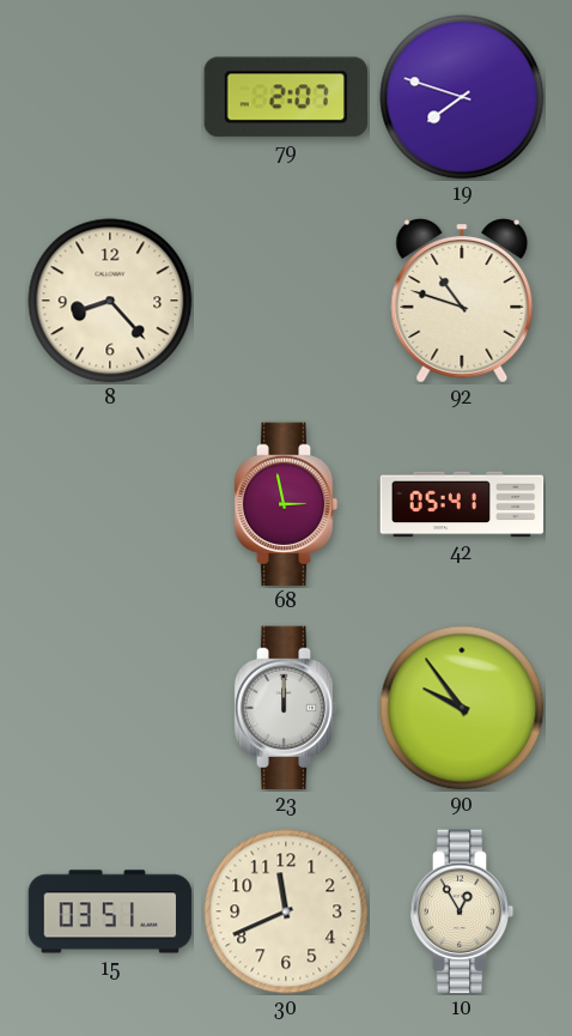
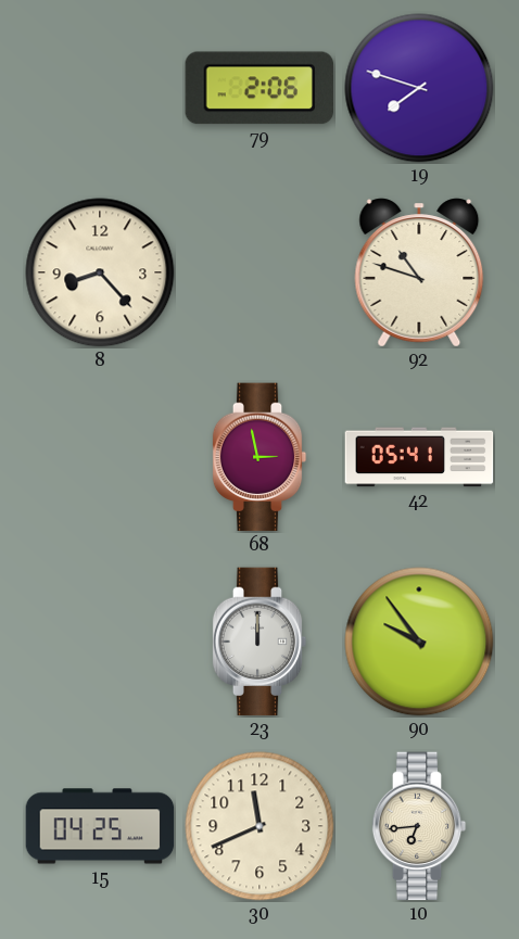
79: 2:07 -> 2:06
15: 03:51 -> 04:25
10: 12:55 -> 6:44
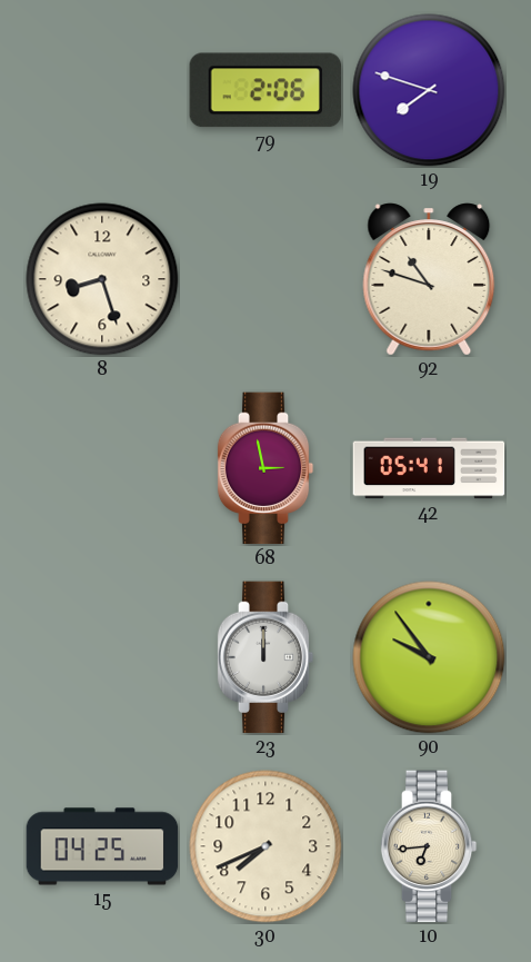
8: 8:23 -> 8:27
30: 11:41 -> 7:41
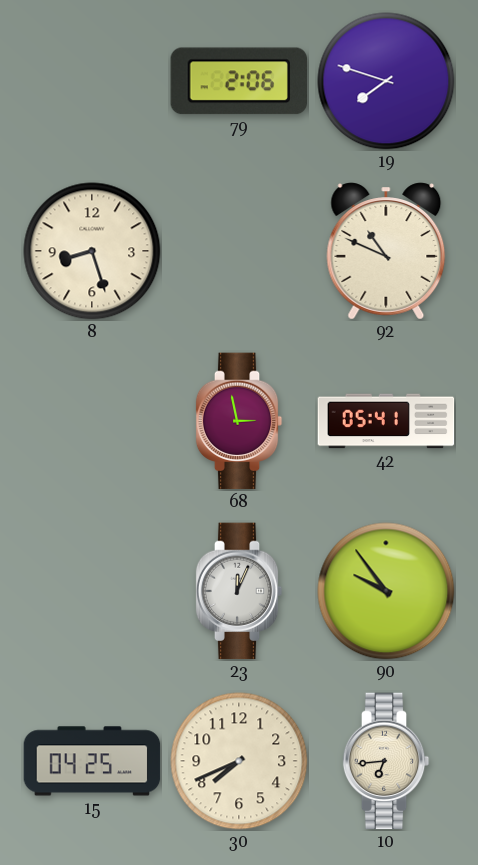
92: 10:48 -> 10:49
23: 12:00 -> 12:04
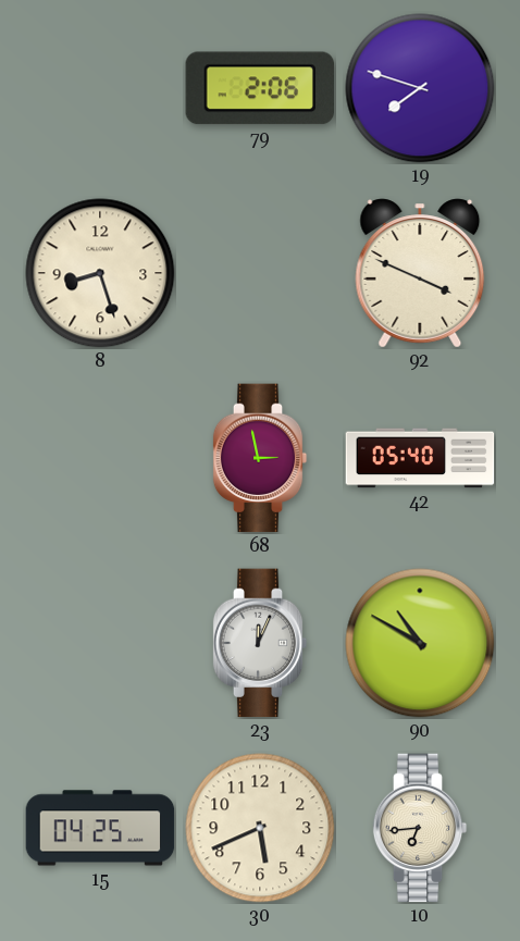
92: 10:49 -> 3:49
42: 05:41 -> 05:40
90: 9:54 -> 10:50
30: 7:41 -> 5:41
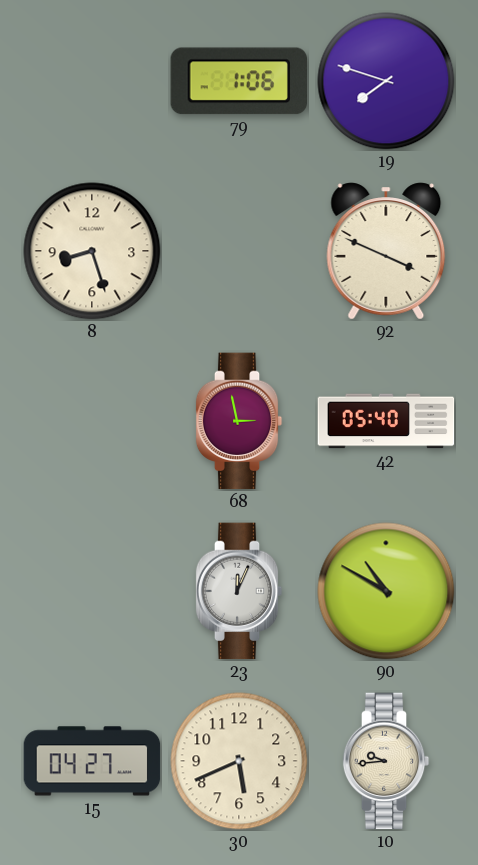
79: 2:06 -> 1:06
15: 04:25 -> 04:27
10: 6:44 -> 9:44
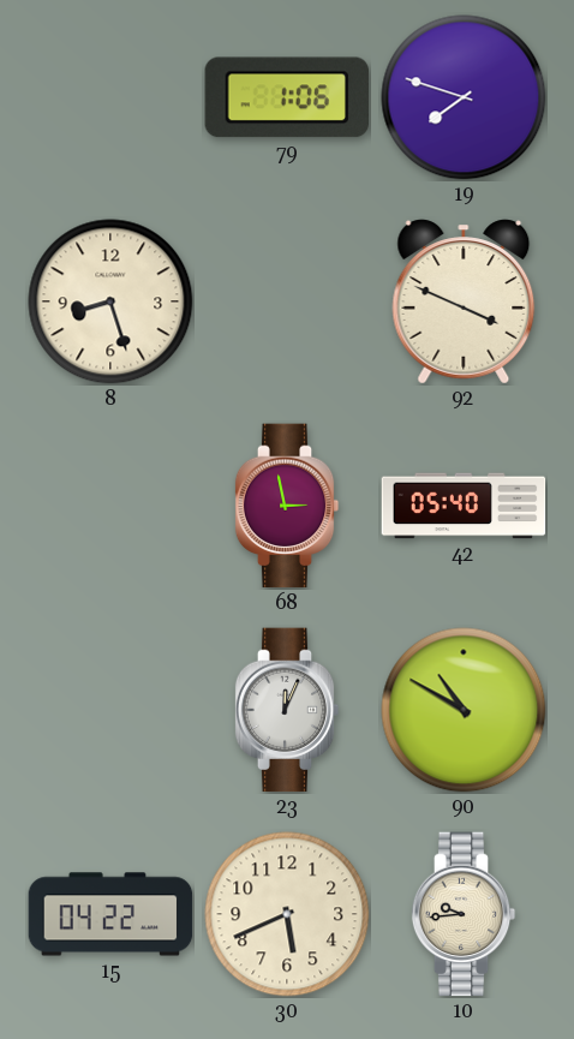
15: 04:27 -> 04:22
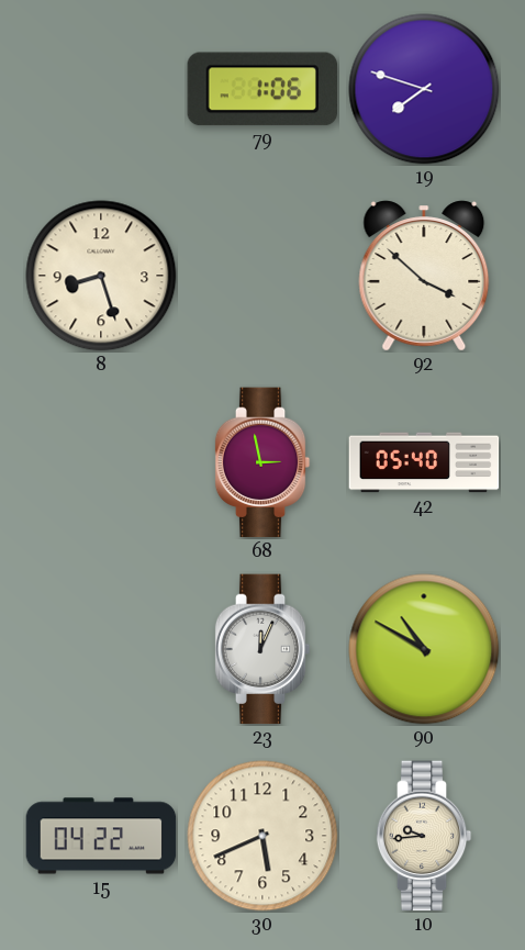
92: 3:49 -> 3:52
